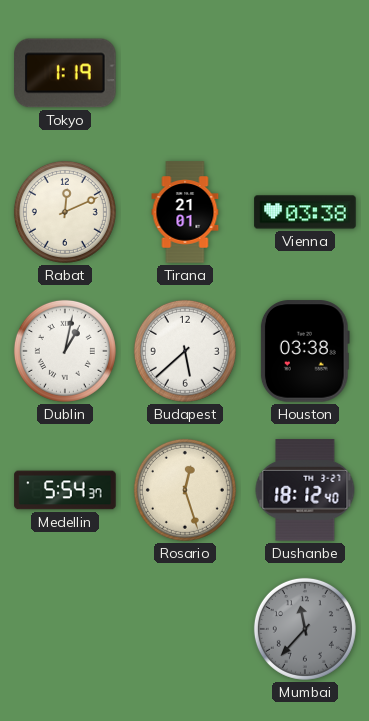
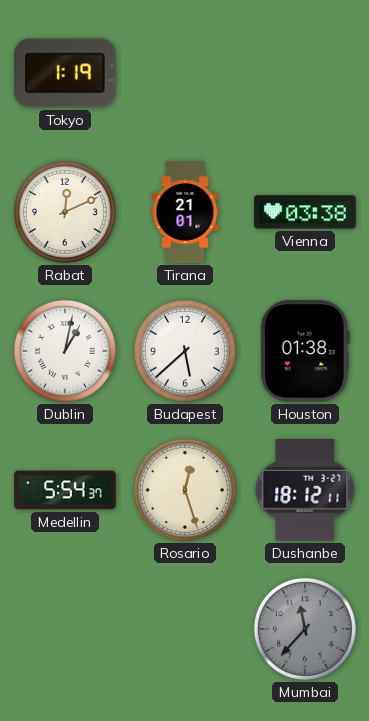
Houston: 03:38 -> 01:38
Dushanbe: 18:12:40 -> 18:12:11
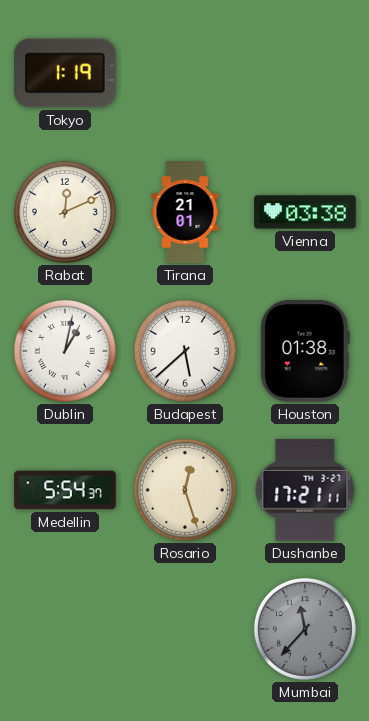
Dushanbe: 18:12 -> 17:21
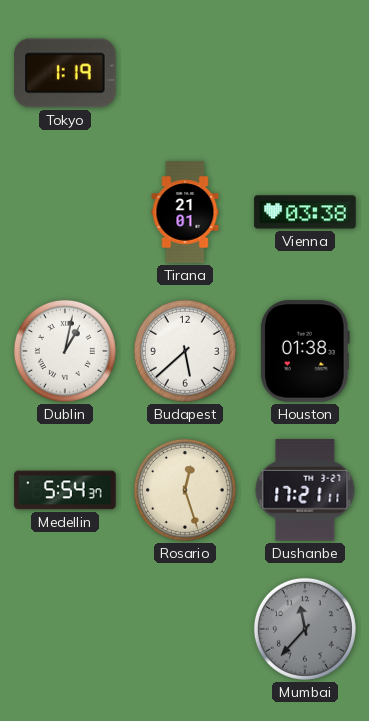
Rabat: 12:11 -> none
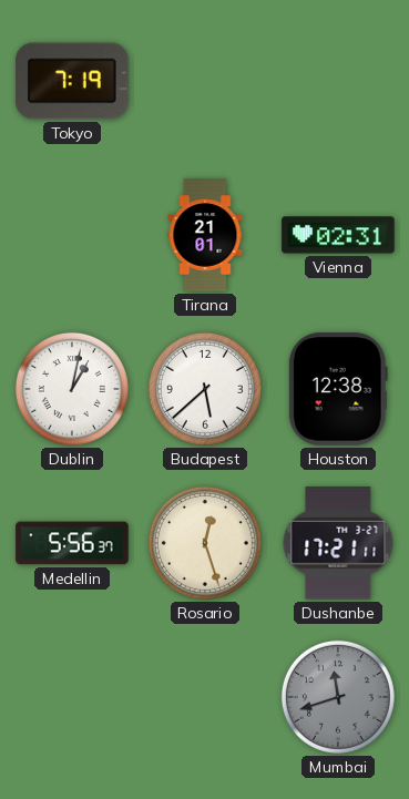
Tokyo: 1:19 -> 7:19
Vienna: 03:38 -> 02:31
Houston: 01:38 -> 12:38
Medellin: 5:54 -> 5:56
Mumbai: 11:37 -> 11:42
